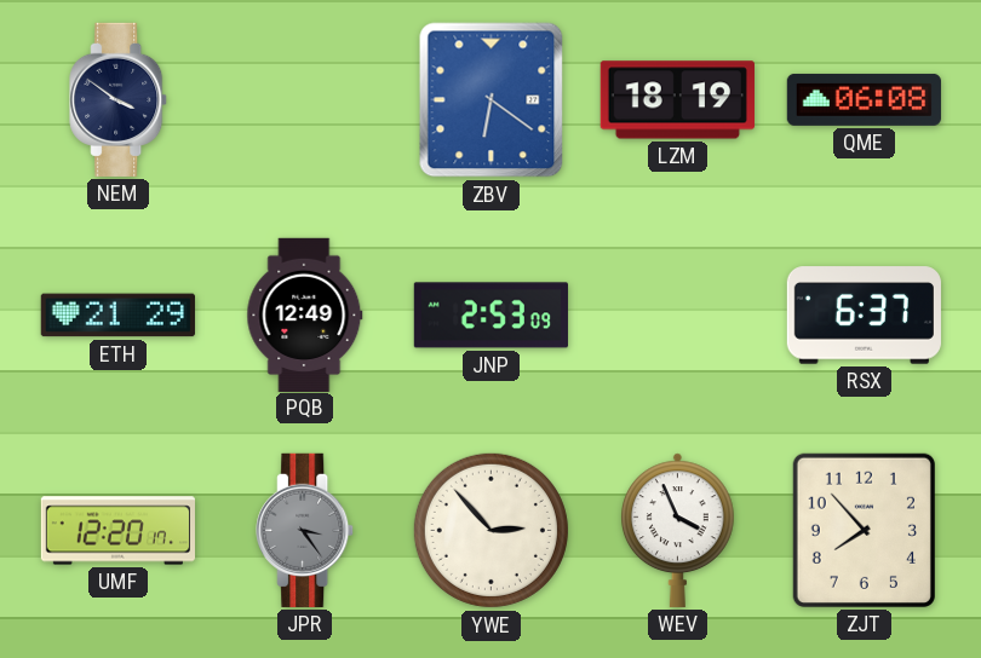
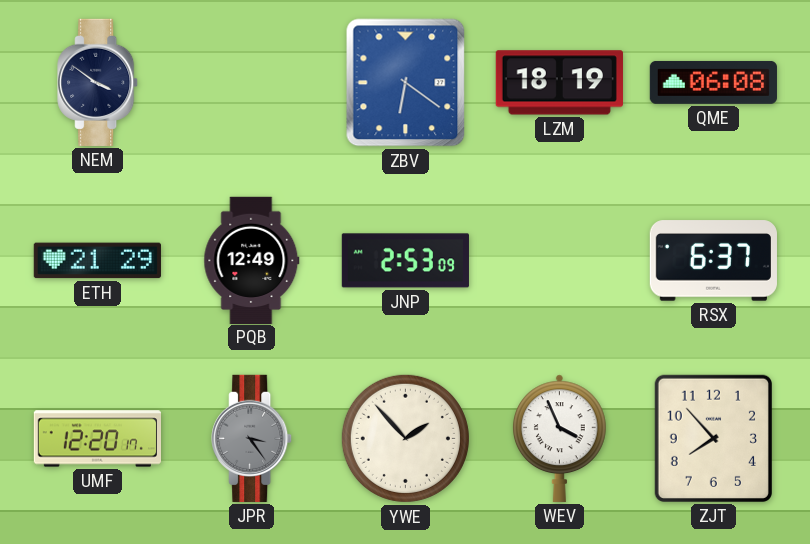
YWE: 2:53 -> 1:53
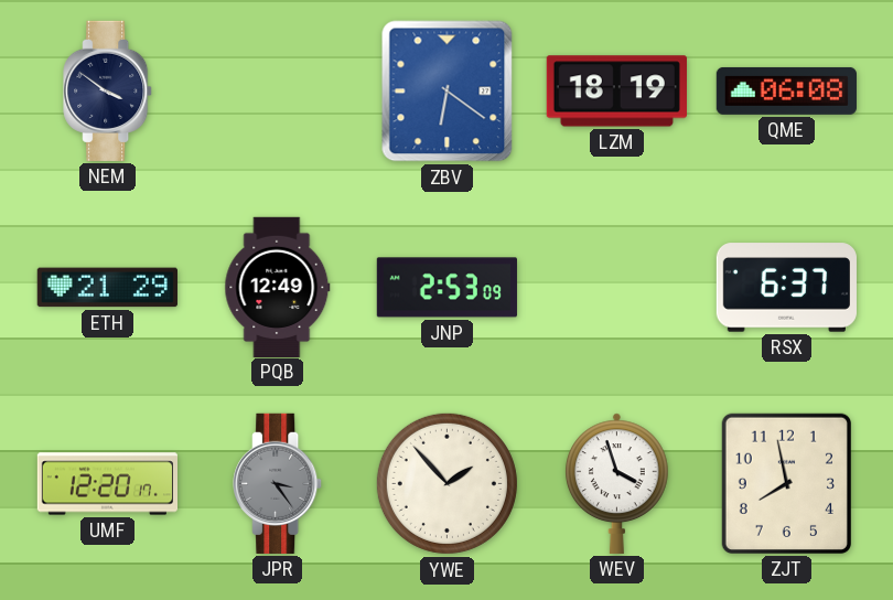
WEV: 3:56 -> 3:57
ZJT: 7:53 -> 7:58
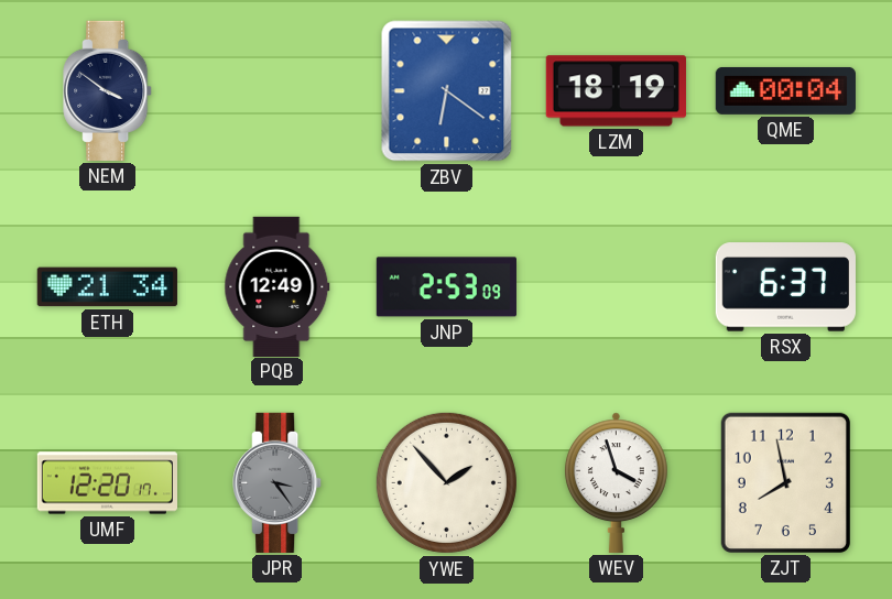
QME: 06:08 -> 00:04
ETH: 21:29 -> 21:34
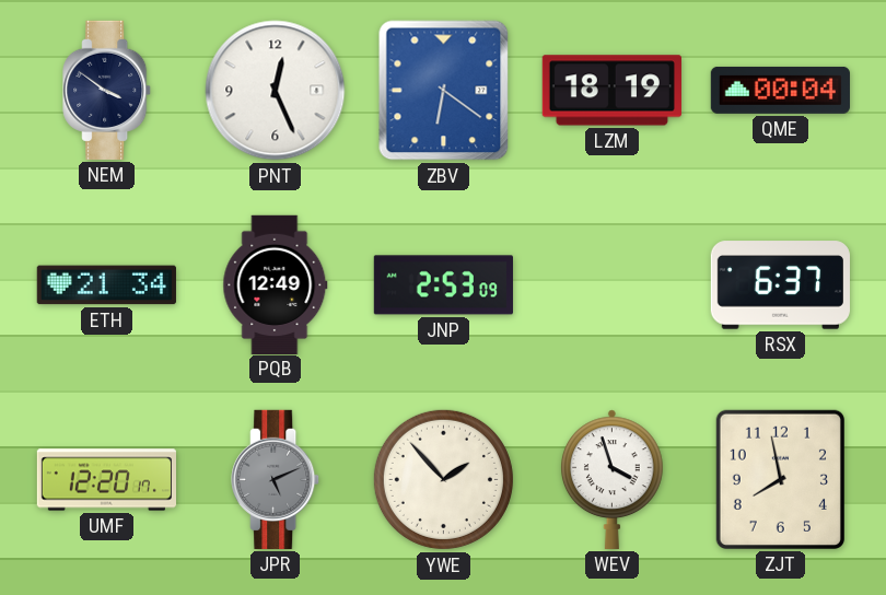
PNT: none -> 12:26
JPR: 3:24 -> 5:11
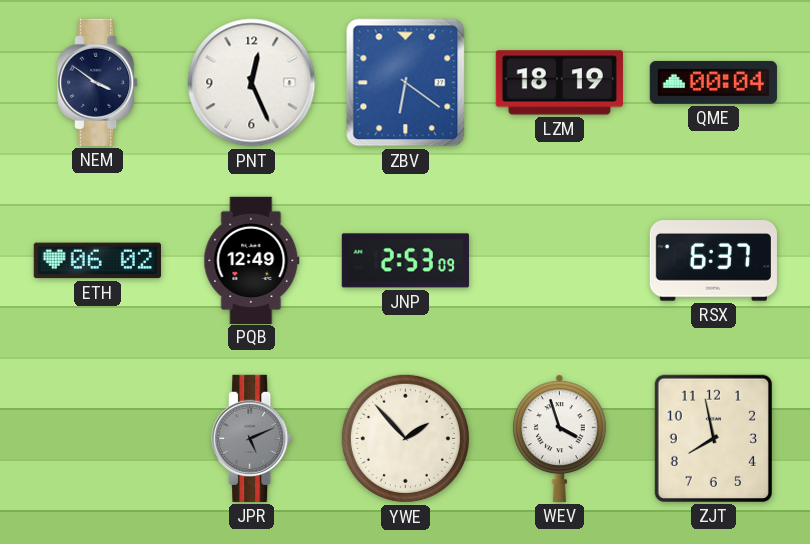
ETH: 21:34 -> 06:02
UMF: 12:20 -> none
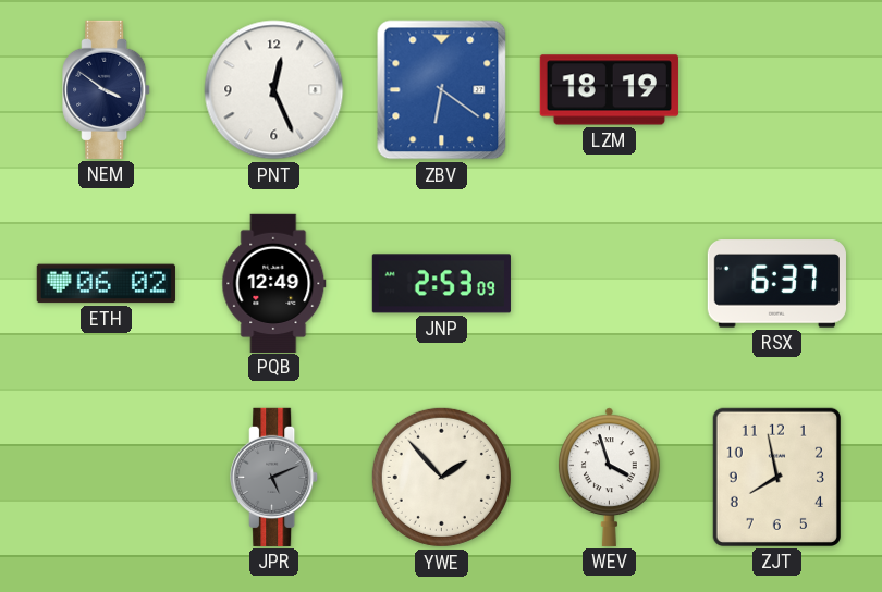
QME: 00:04 -> none
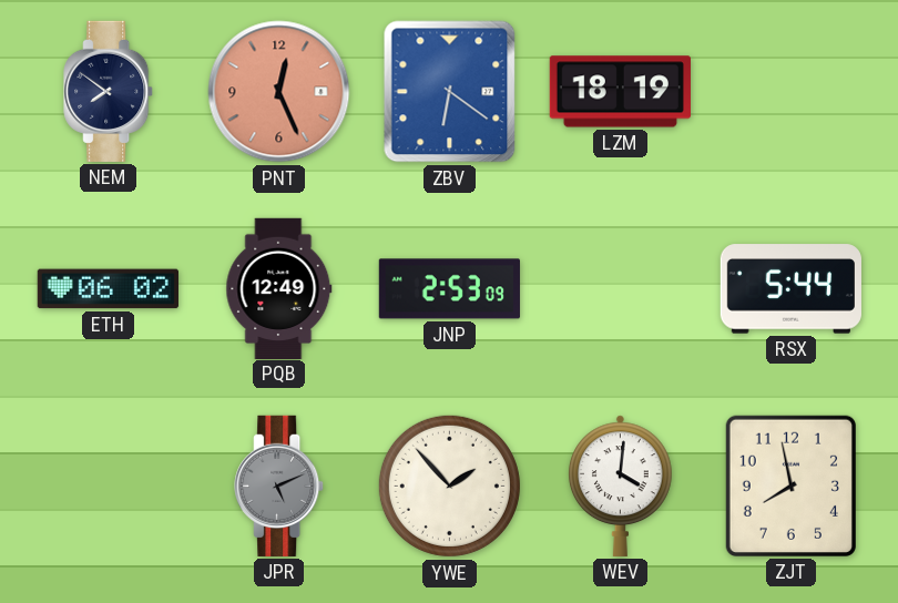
NEM: 3:51 -> 7:51
PNT dial: white -> salmon
RSX: 6:37 -> 5:44
WEV: 3:57 -> 4:01
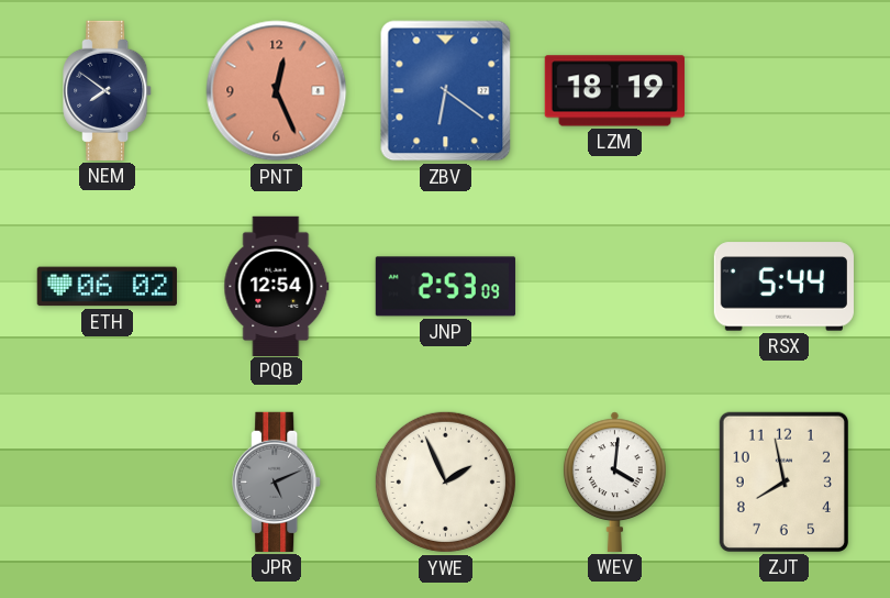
PQB: 12:49 -> 12:54
YWE: 1:53 -> 1:56
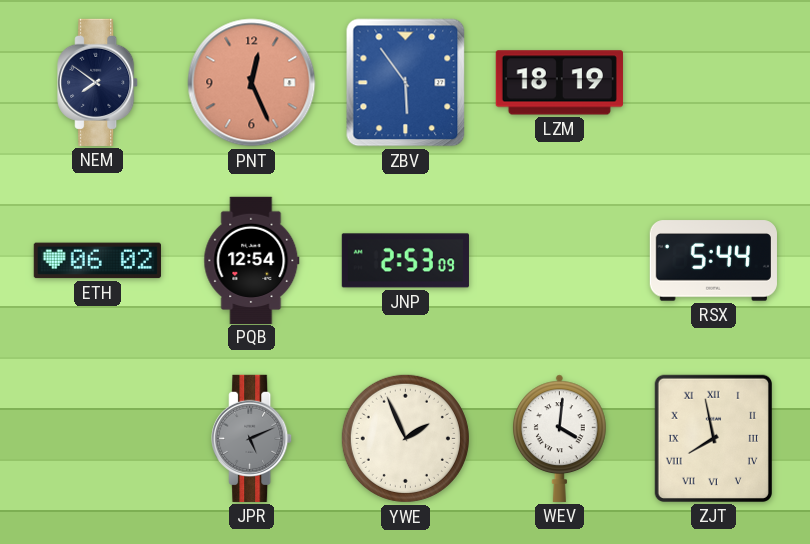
ZBV: 6:21 -> 5:54
ZJT numerals: Arabic -> Roman
